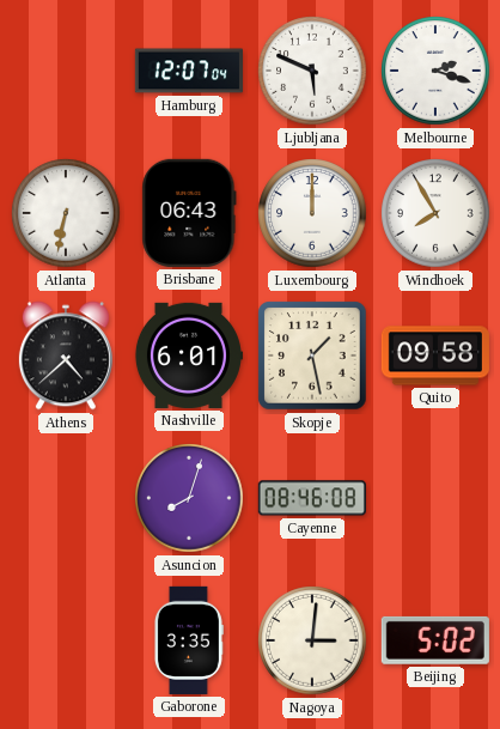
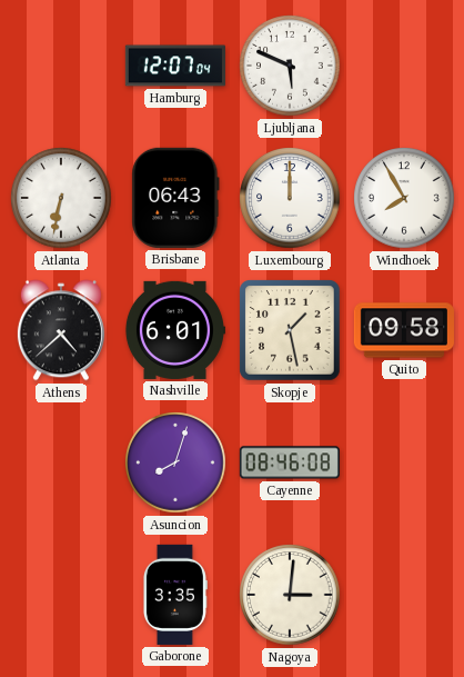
Melbourne: 2:18 -> none
Beijing: 5:02 -> none
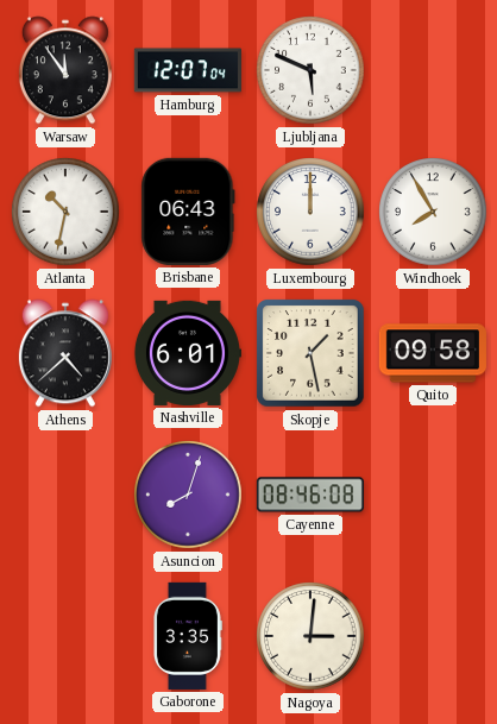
Warsaw: none -> 11:54
Atlanta: 6:32 -> 10:32
